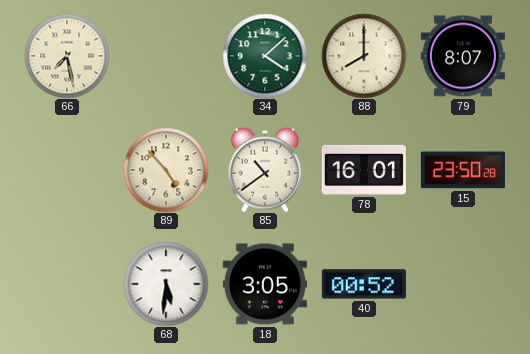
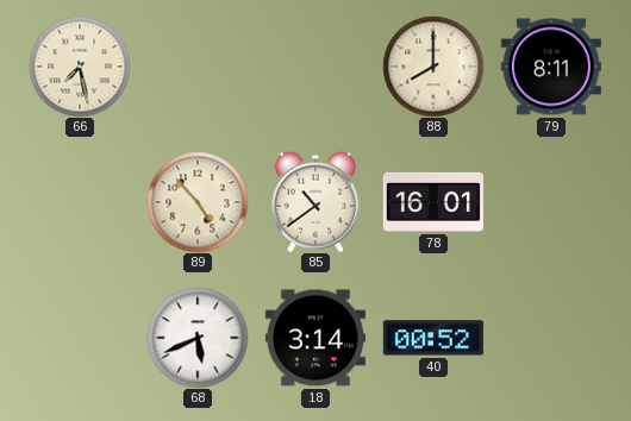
34: 4:08 -> none
79: 8:07 -> 8:11
15: 23:50 -> none
68: 5:31 -> 5:41
18: 3:05 -> 3:14
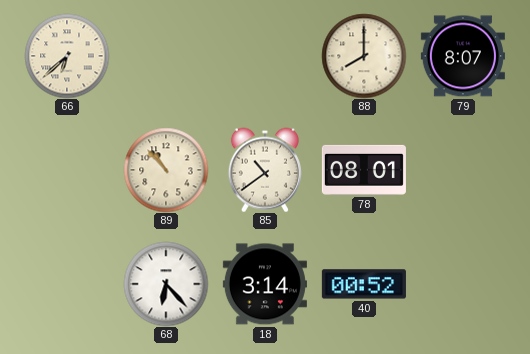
66: 7:28 -> 6:38
79: 8:11 -> 8:07
89: 4:53 -> 10:53
78: 16:01 -> 08:01
68: 5:41 -> 6:23
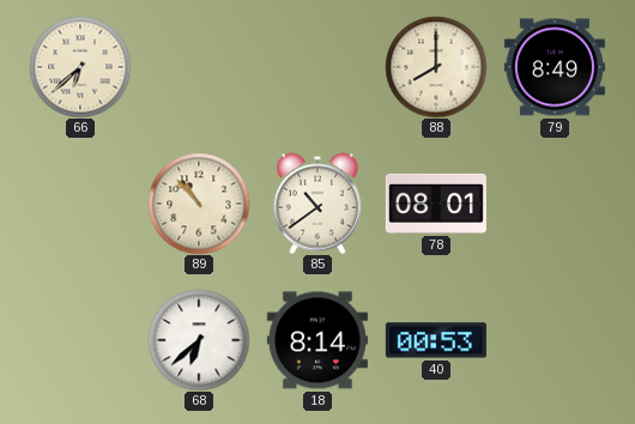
79: 8:07 -> 8:49
68: 6:23 -> 6:38
18: 3:14 -> 8:14
40: 00:52 -> 00:53
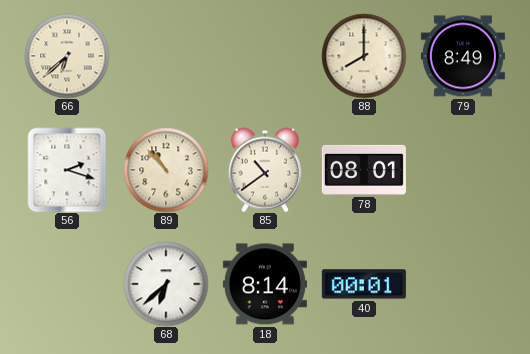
56: none -> 2:18
40: 00:53 -> 00:01
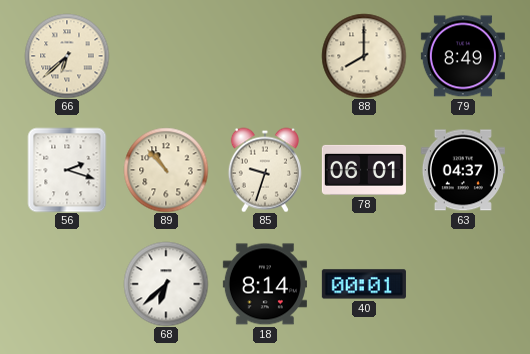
85: 10:39 -> 9:33
78: 08:01 -> 06:01
63: none -> 04:37
